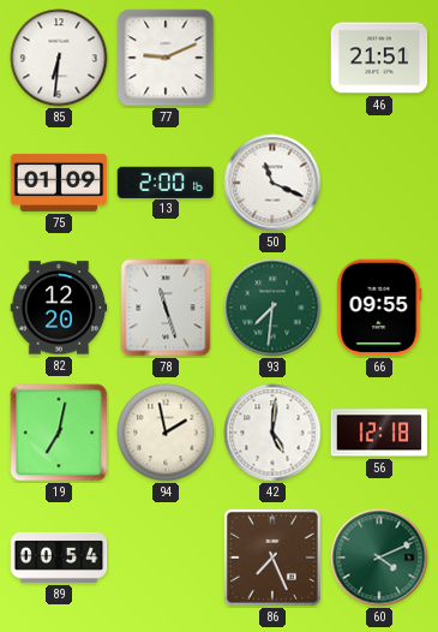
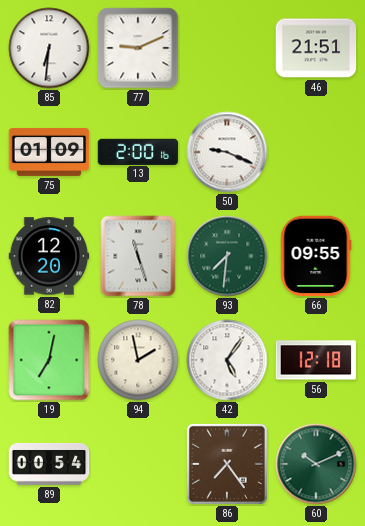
50: 11:19 -> 9:19
42: 5:01 -> 5:06
86: 7:26 -> 7:24
60: 4:11 -> 10:11
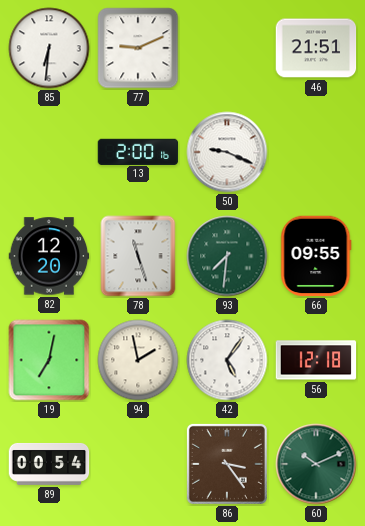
75: 01:09 -> none
86: 7:24 -> 3:24
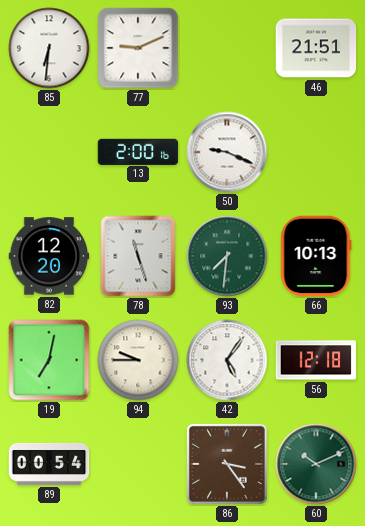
66: 09:55 -> 10:13
94: 1:58 -> 9:45
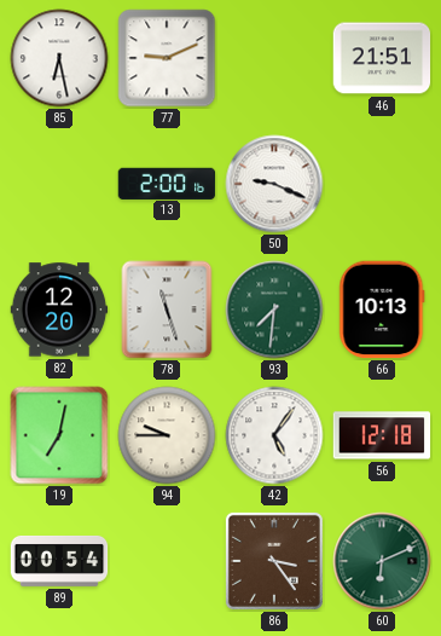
85: 6:31 -> 6:28
60: 10:11 -> 6:11
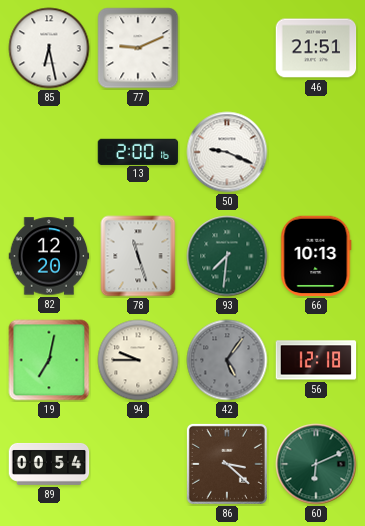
42 dial: white -> grey
86: 3:24 -> 3:22
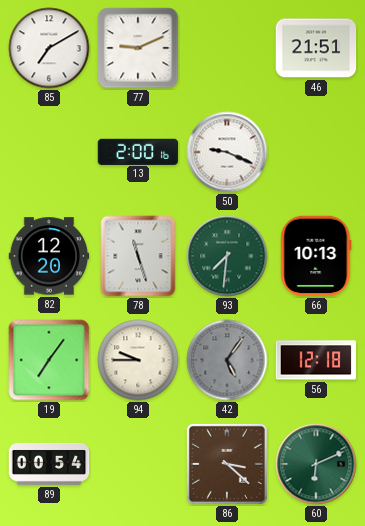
85: 6:28 -> 7:10
19: 7:02 -> 7:06
